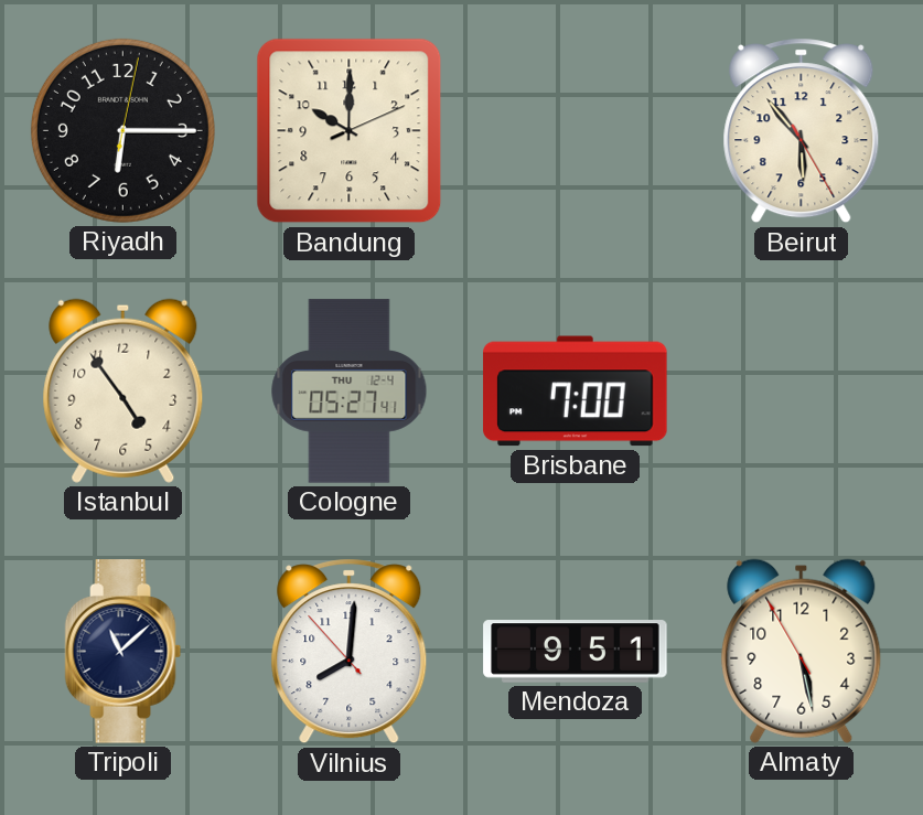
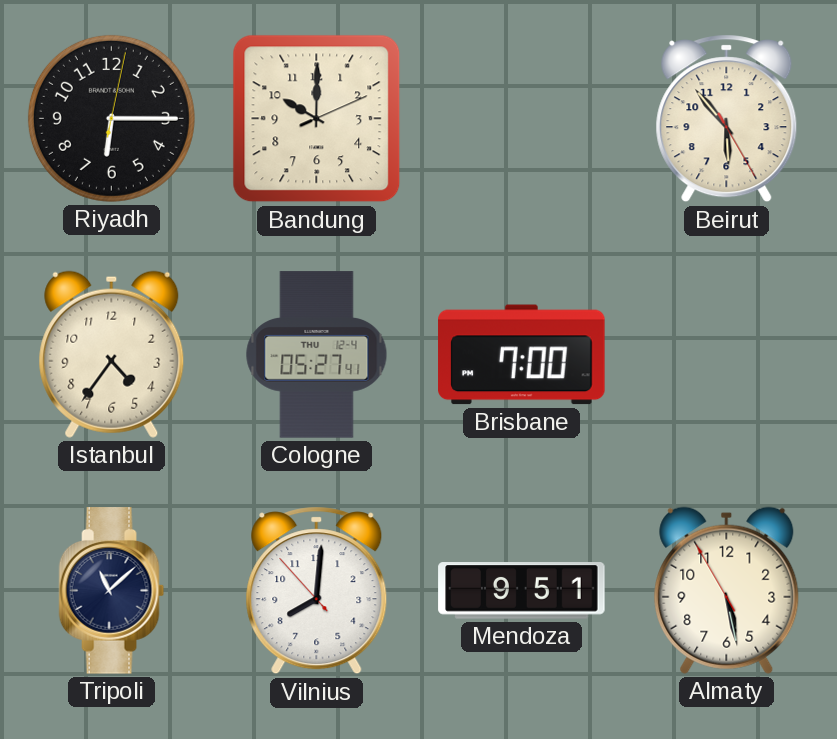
Istanbul: 4:54 -> 4:36
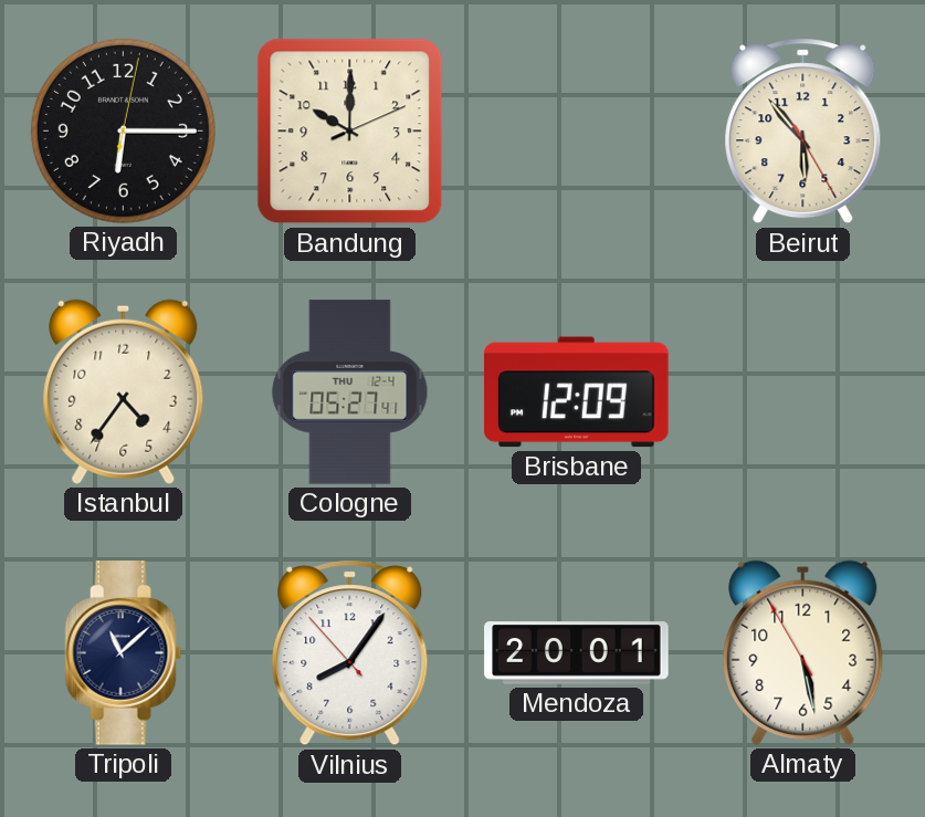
Brisbane: 7:00 -> 12:09
Vilnius: 8:00 -> 8:05
Mendoza: 9:51 -> 20:01
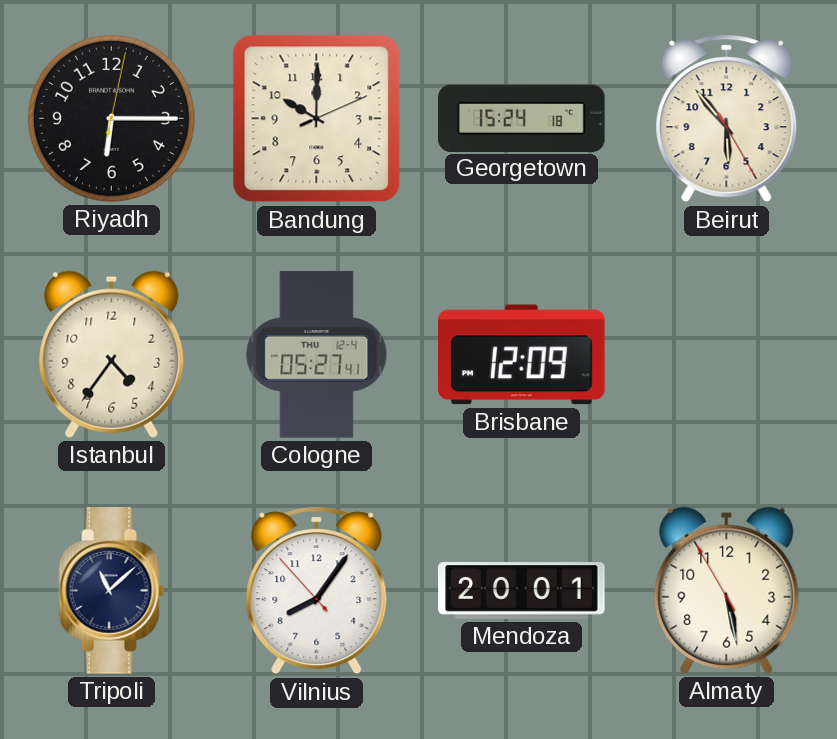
Georgetown: none -> 15:24
